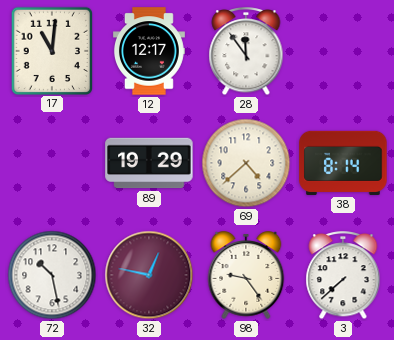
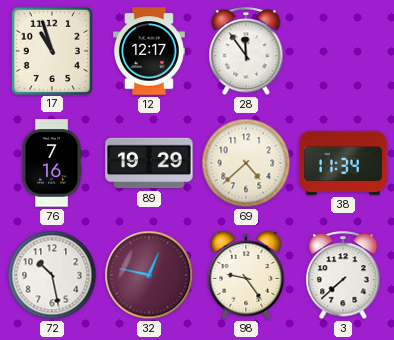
17: 11:01 -> 10:57
76: none -> 7:16
38: 8:14 -> 11:34
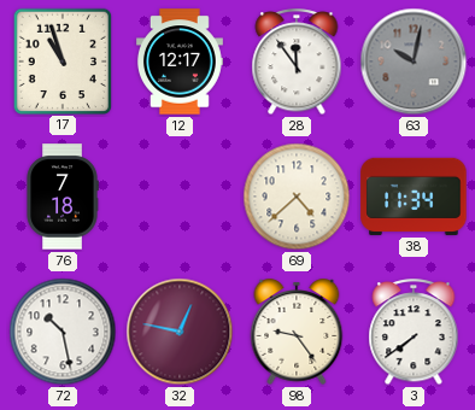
63: none -> 10:02
76: 7:16 -> 7:18
89: 19:29 -> none
3: 7:38 -> 7:39
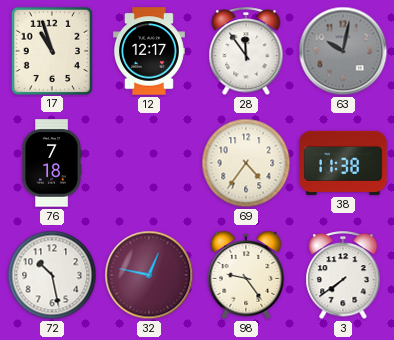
69: 4:38 -> 4:36
38: 11:34 -> 11:38
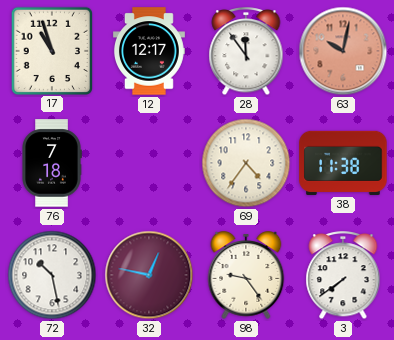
63 dial: grey -> salmon
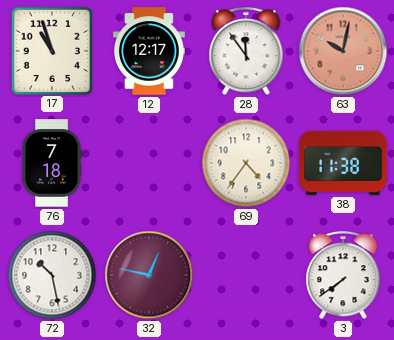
98: 9:24 -> none
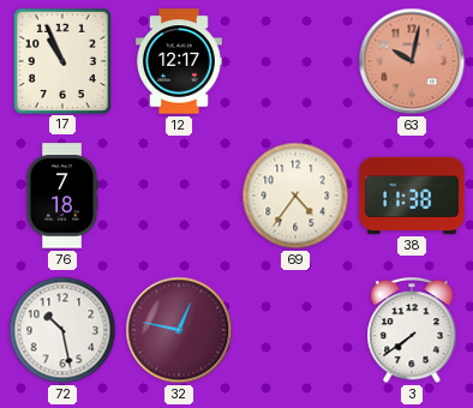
17: 10:57 -> 10:56
28: 11:54 -> none
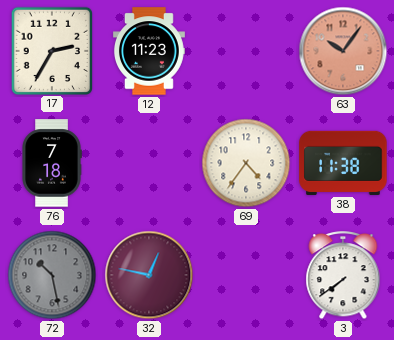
17: 10:56 -> 2:35
12: 12:17 -> 11:23
63: 10:02 -> 10:06
72 dial: white -> grey
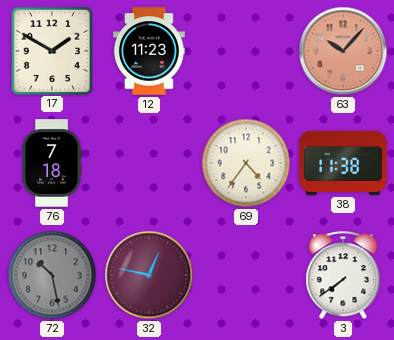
17: 2:35 -> 1:50
63: 10:06 -> 10:07
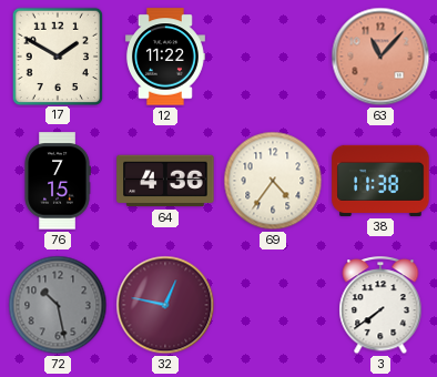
12: 11:23 -> 11:22
63: 10:07 -> 11:07
76: 7:18 -> 7:15
64: none -> 4:36
